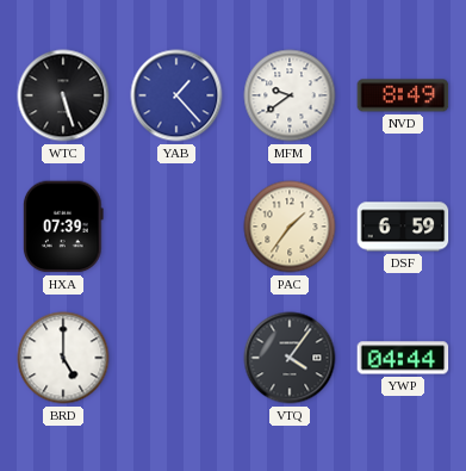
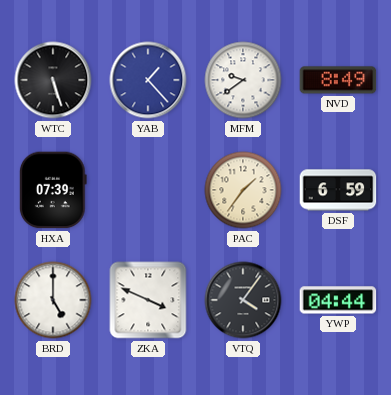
ZKA: none -> 3:49
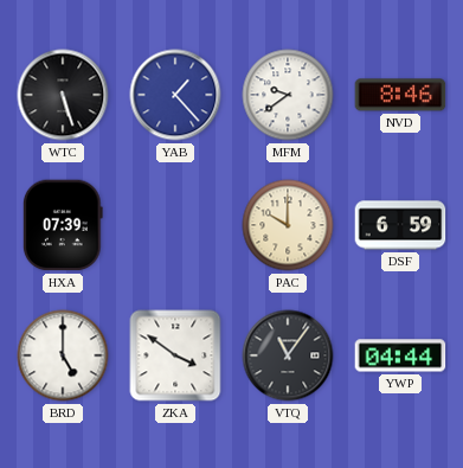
NVD: 8:49 -> 8:46
PAC: 1:36 -> 10:00
ZKA: 3:49 -> 3:51
VTQ: 4:06 -> 11:06
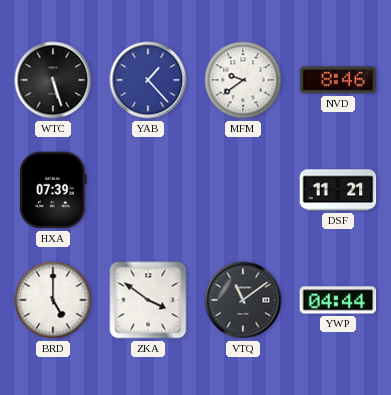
PAC: 10:00 -> none
DSF: 6:59 -> 11:21
VTQ: 11:06 -> 11:09
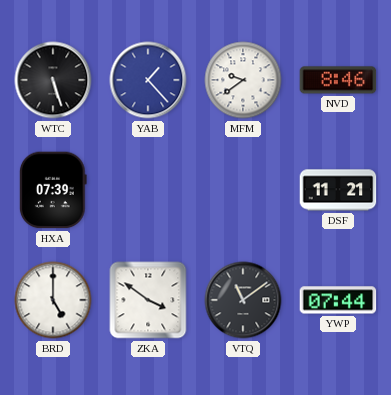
YWP: 04:44 -> 07:44
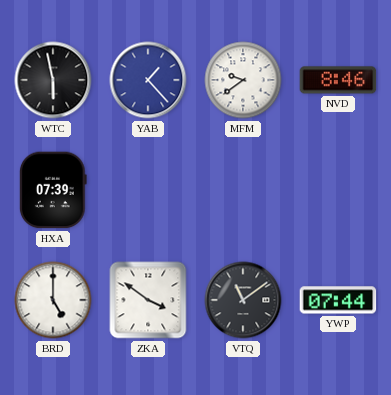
WTC: 5:27 -> 5:58
DSF: 11:21 -> none
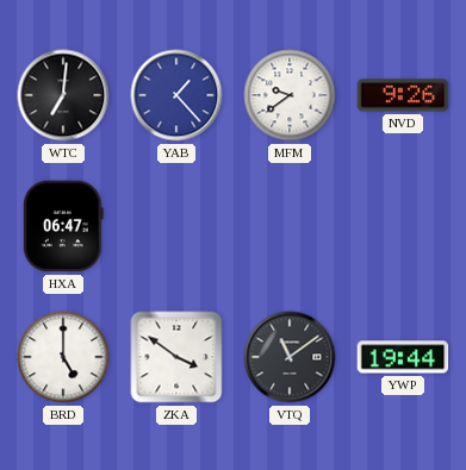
WTC: 5:58 -> 7:01
NVD: 8:46 -> 9:26
HXA: 07:39 -> 06:47
YWP: 07:44 -> 19:44
